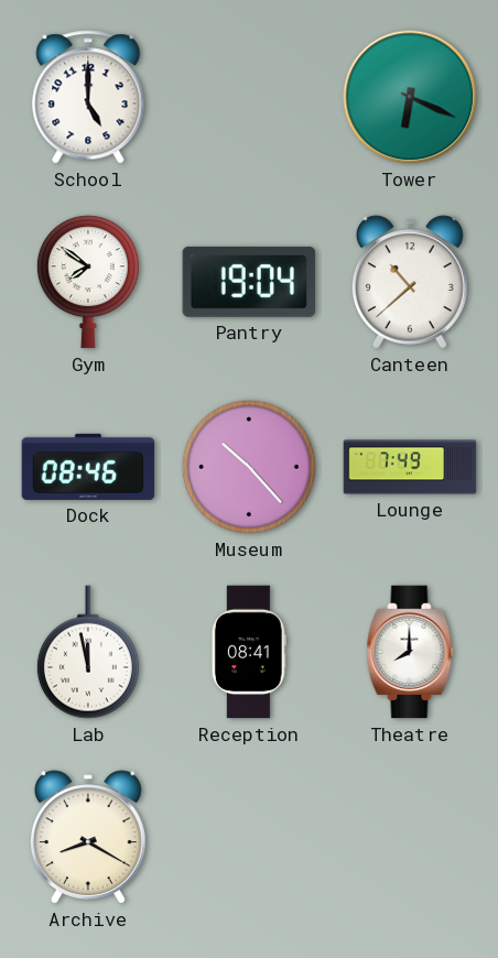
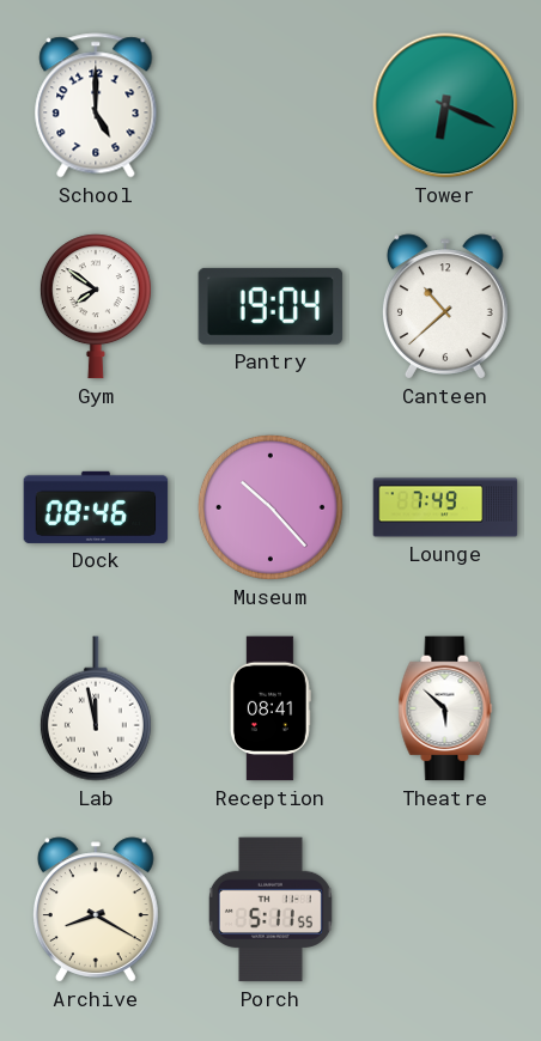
Theatre: 8:00 -> 5:52
Porch: none -> 5:11
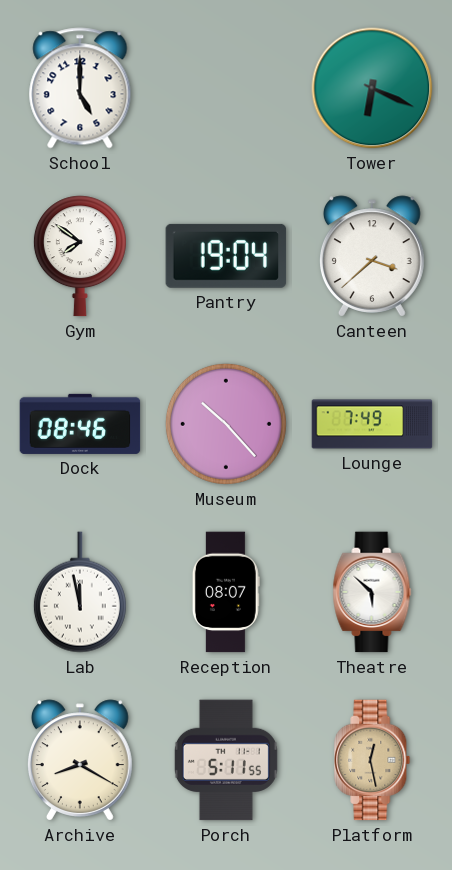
Canteen: 10:38 -> 3:38
Reception: 08:41 -> 08:07
Platform: none -> 12:28
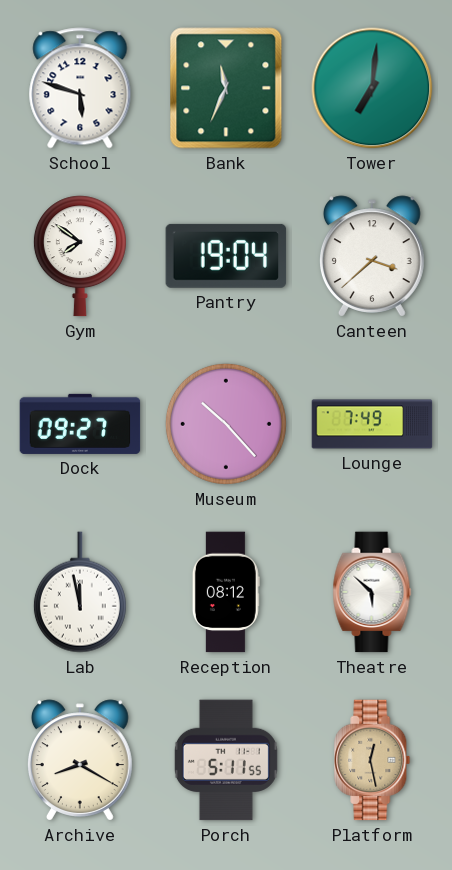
School: 5:00 -> 5:48
Bank: none -> 11:34
Tower: 6:19 -> 7:01
Dock: 08:46 -> 09:27
Reception: 08:07 -> 08:12
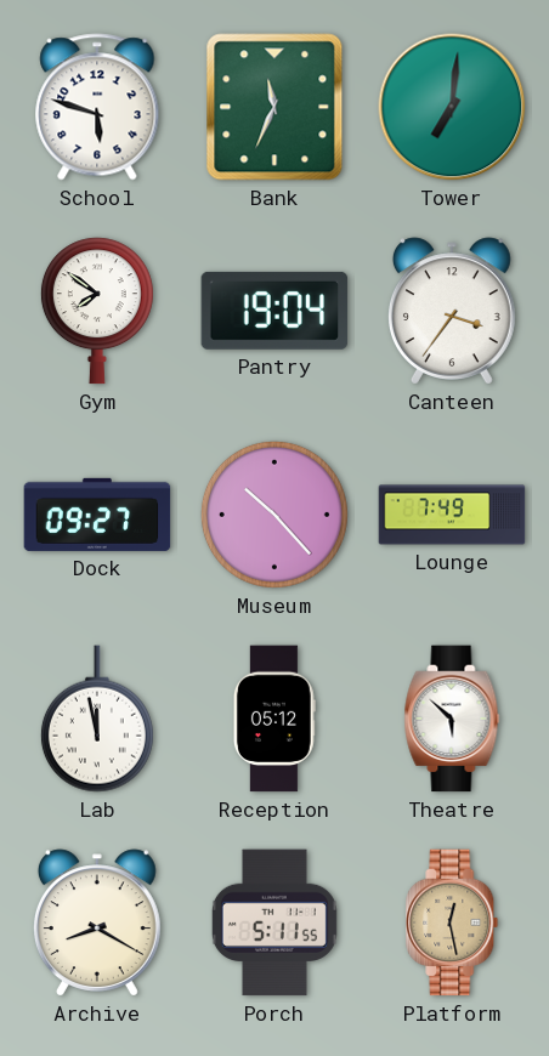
Canteen: 3:38 -> 3:36
Reception: 08:12 -> 05:12
